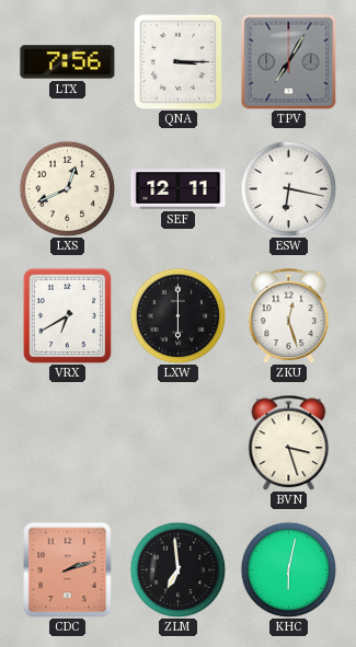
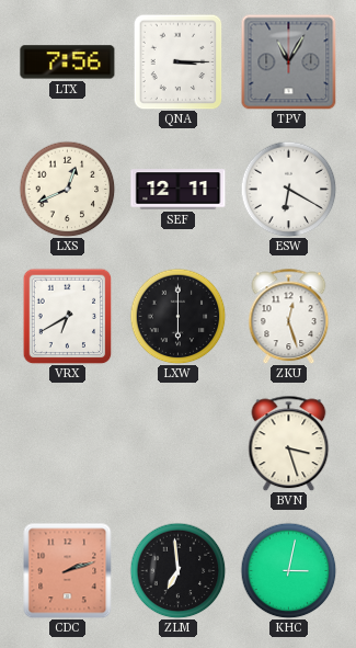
TPV: 7:05 -> 11:05
ESW: 6:17 -> 6:20
KHC: 6:02 -> 3:02
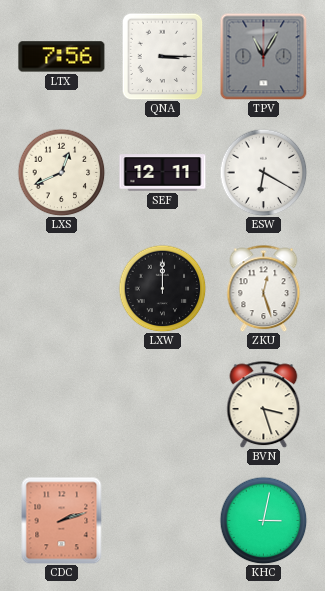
VRX: 6:40 -> none
LXW: 6:00 -> 12:00
ZLM: 6:59 -> none
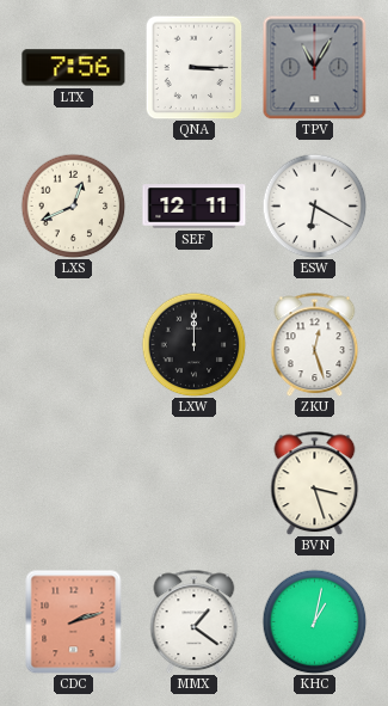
MMX: none -> 1:21
KHC: 3:02 -> 1:02
